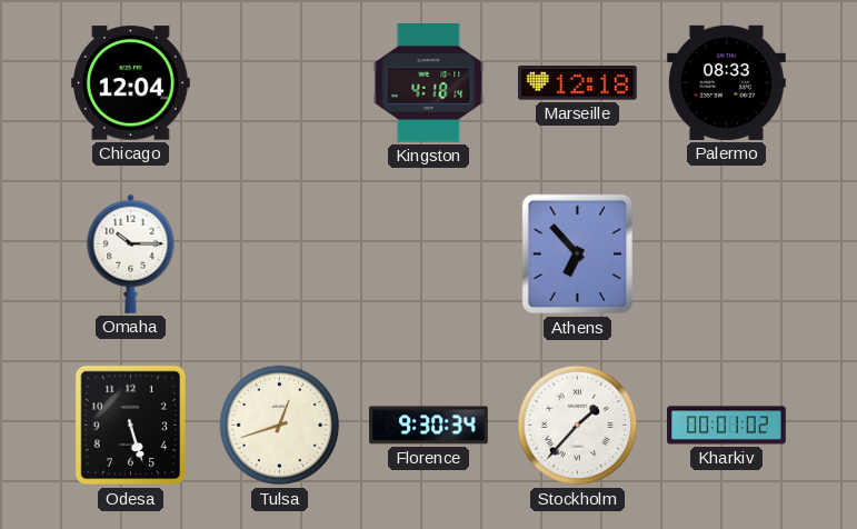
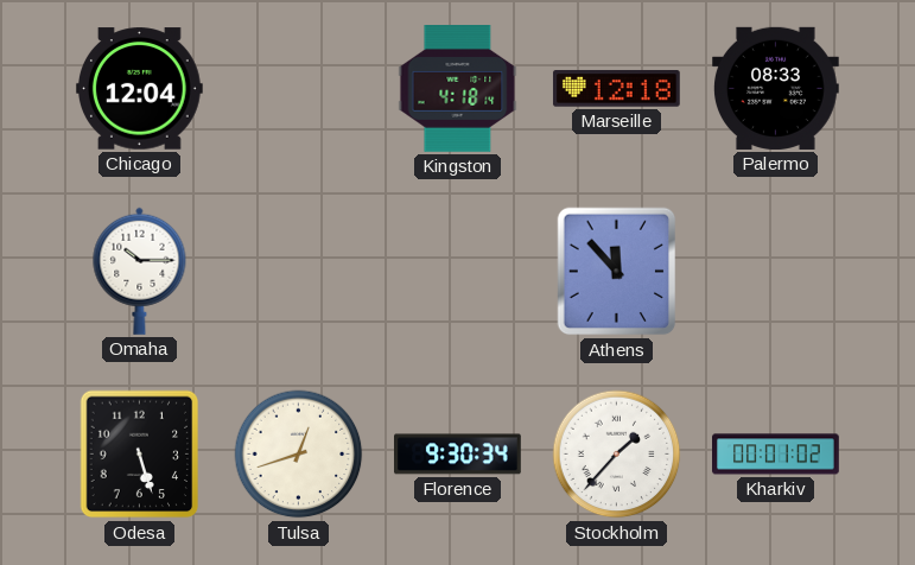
Athens: 6:53 -> 11:53
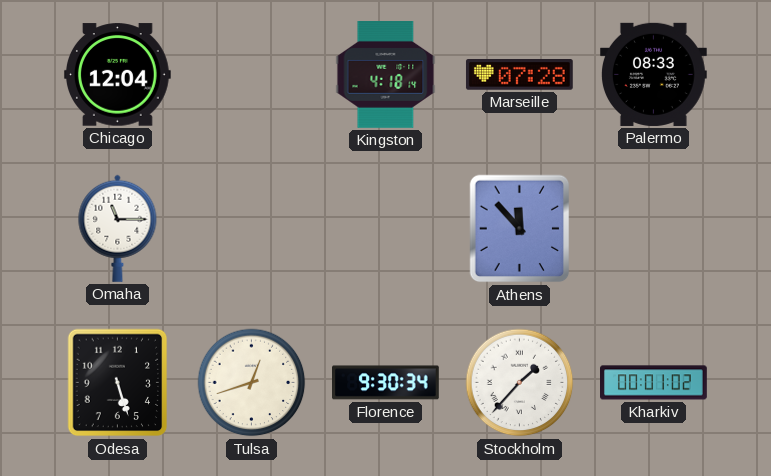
Marseille: 12:18 -> 07:28
Omaha: 10:15 -> 11:15
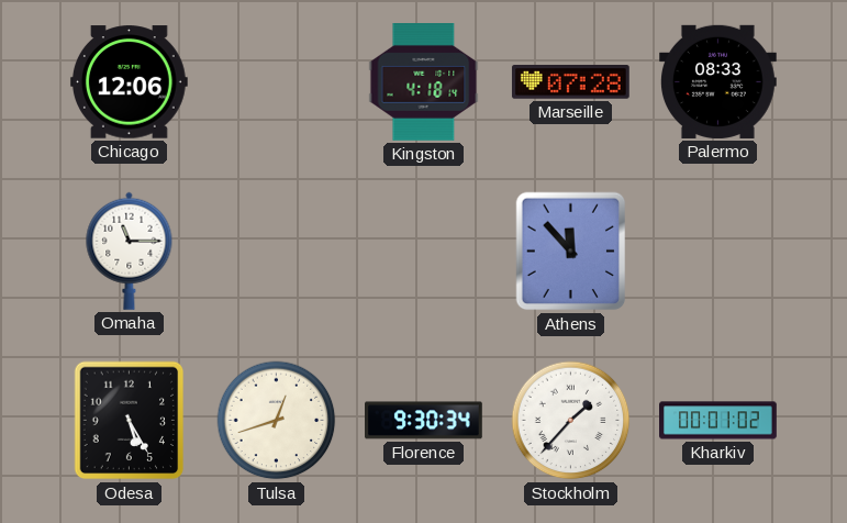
Chicago: 12:04 -> 12:06
Odesa: 5:27 -> 5:25
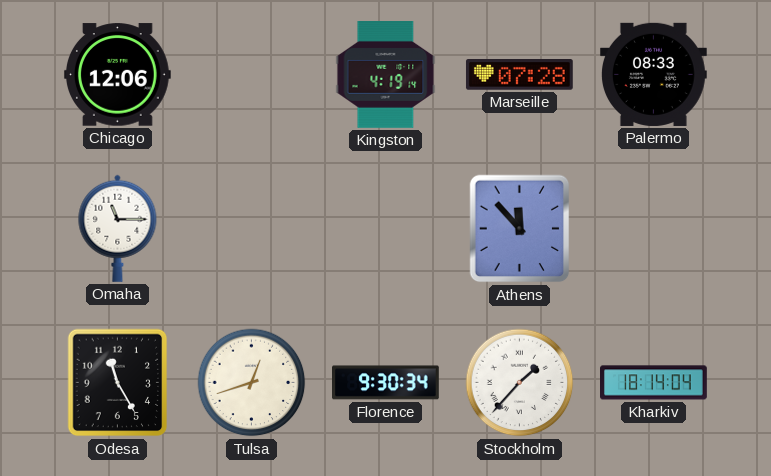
Kingston: 4:18 -> 4:19
Odesa: 5:25 -> 11:25
Kharkiv: 00:01 -> 18:14
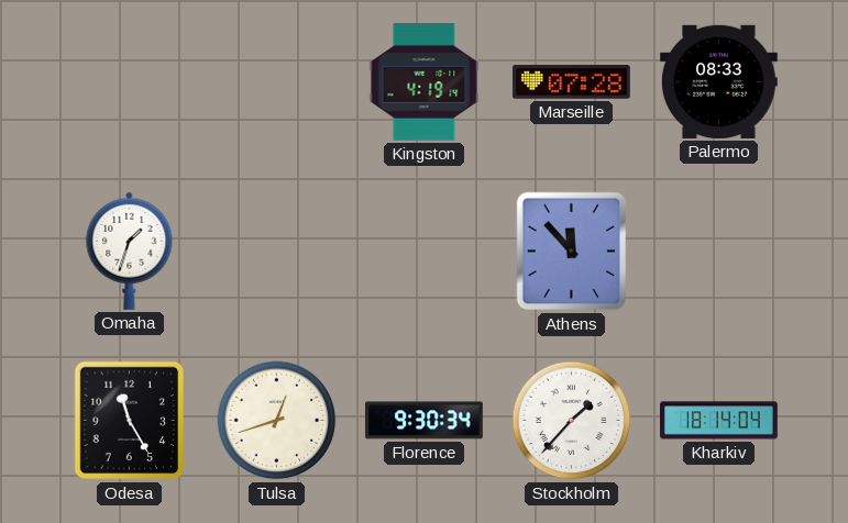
Chicago: 12:06 -> none
Omaha: 11:15 -> 1:33
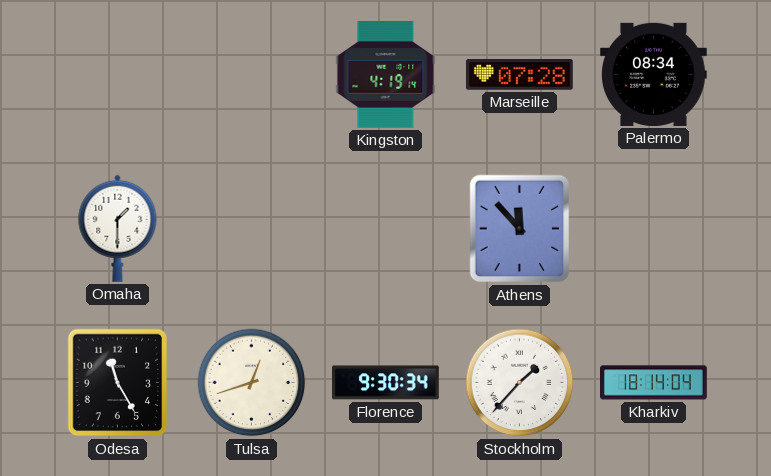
Palermo: 08:33 -> 08:34
Omaha: 1:33 -> 1:30
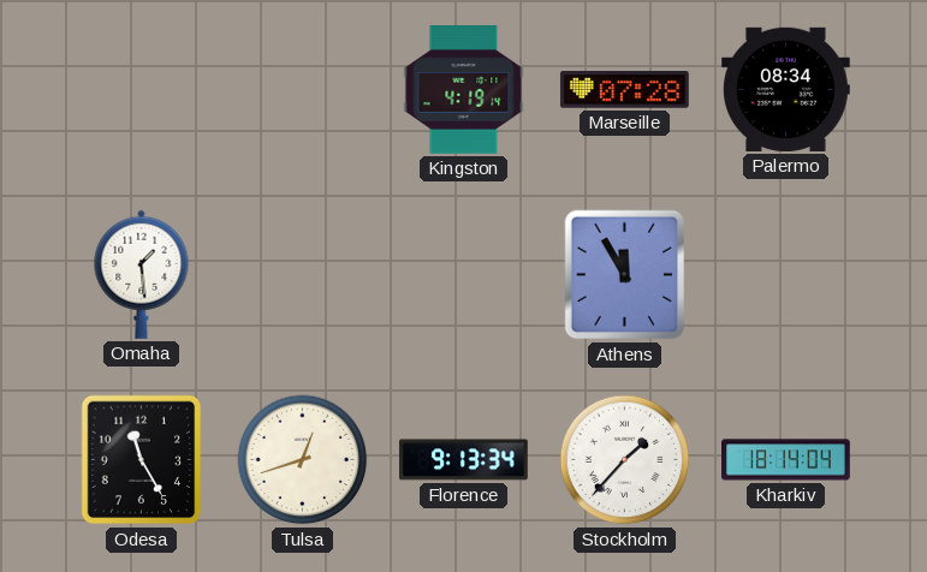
Omaha: 1:30 -> 1:29
Athens: 11:53 -> 11:55
Florence: 9:30 -> 9:13
